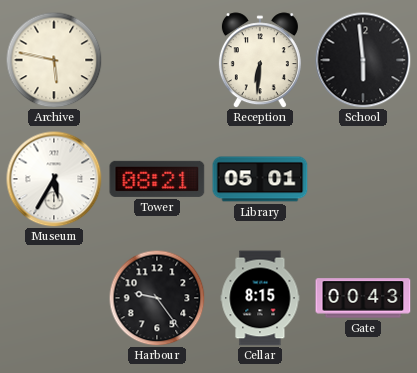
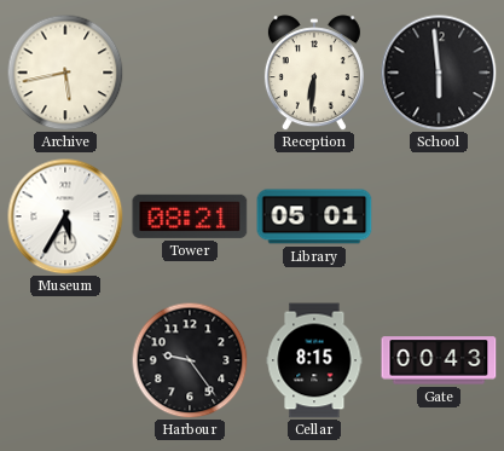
Archive: 5:47 -> 5:43
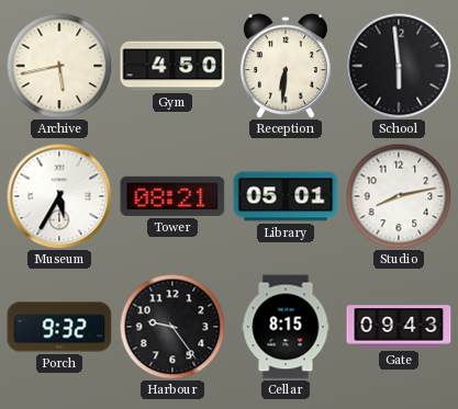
Gym: none -> 4:50
Studio: none -> 8:13
Porch: none -> 9:32
Gate: 00:43 -> 09:43
